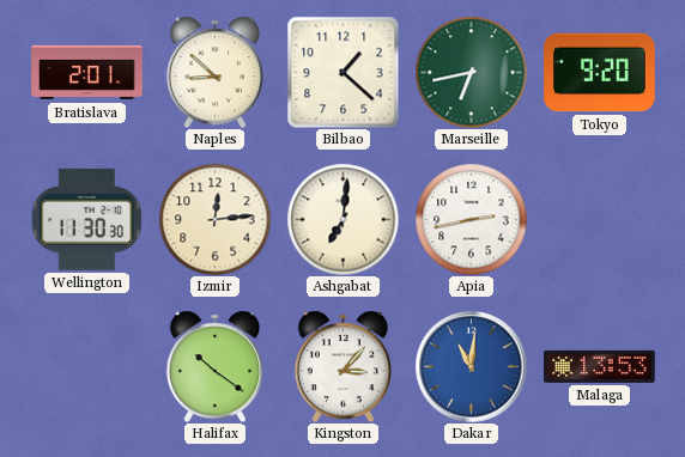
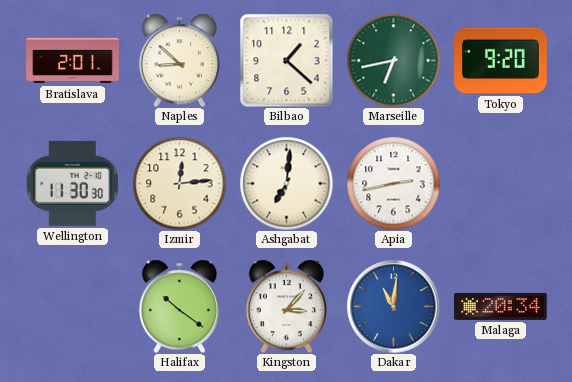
Malaga: 13:53 -> 20:34
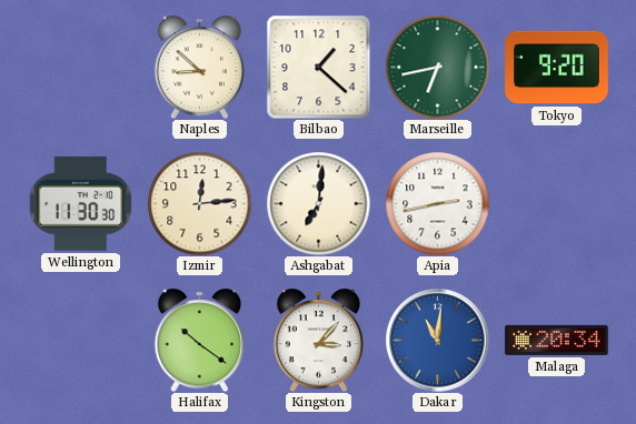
Bratislava: 2:01 -> none
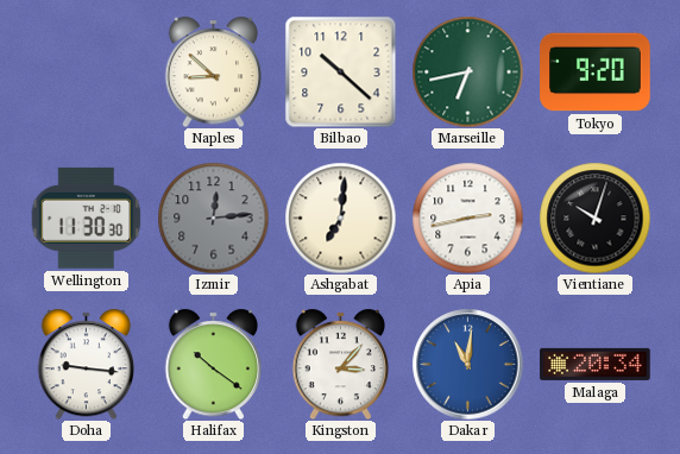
Bilbao: 1:22 -> 10:22
Izmir dial: cream -> grey
Vientiane: none -> 10:03
Doha: none -> 9:16
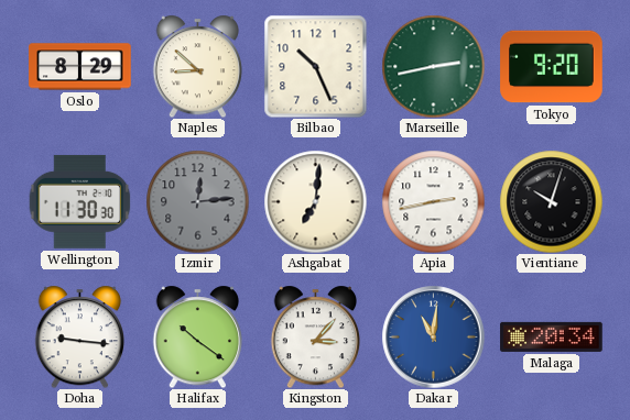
Oslo: none -> 8:29
Bilbao: 10:22 -> 10:26
Marseille: 6:43 -> 2:43
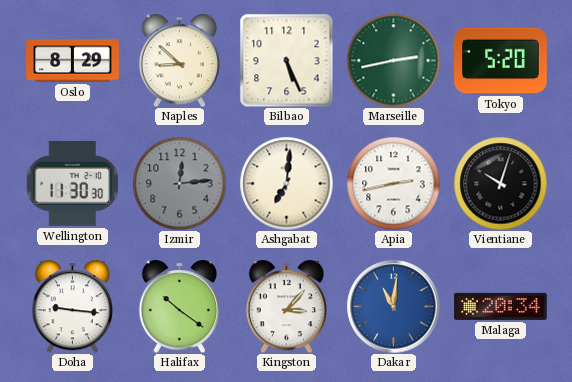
Bilbao: 10:26 -> 5:26
Tokyo: 9:20 -> 5:20
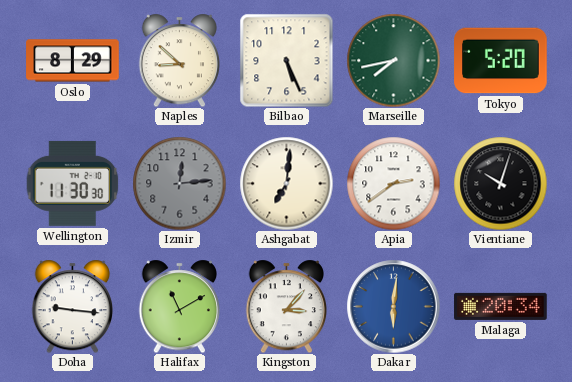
Marseille: 2:43 -> 7:43
Apia: 2:43 -> 2:39
Halifax: 10:21 -> 11:10
Dakar: 11:01 -> 6:01
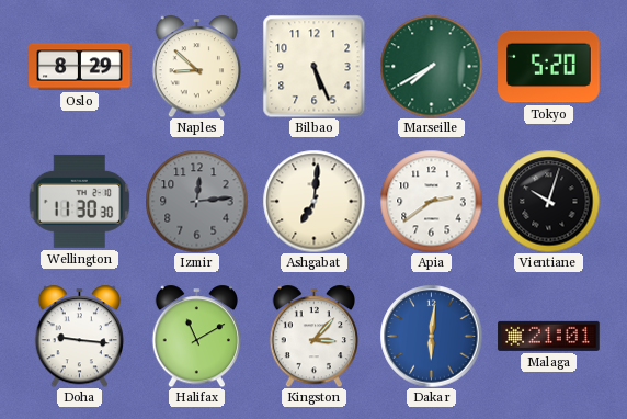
Marseille: 7:43 -> 7:40
Malaga: 20:34 -> 21:01
